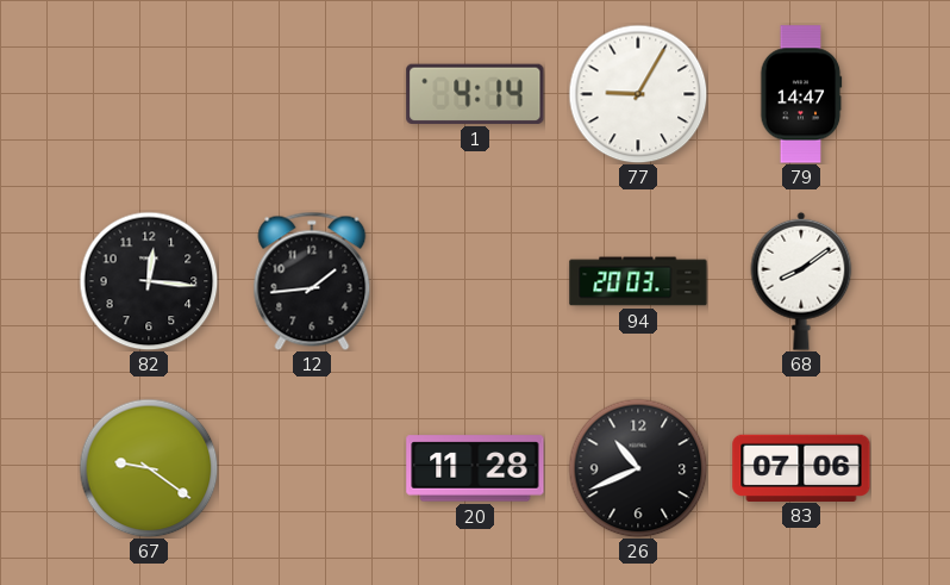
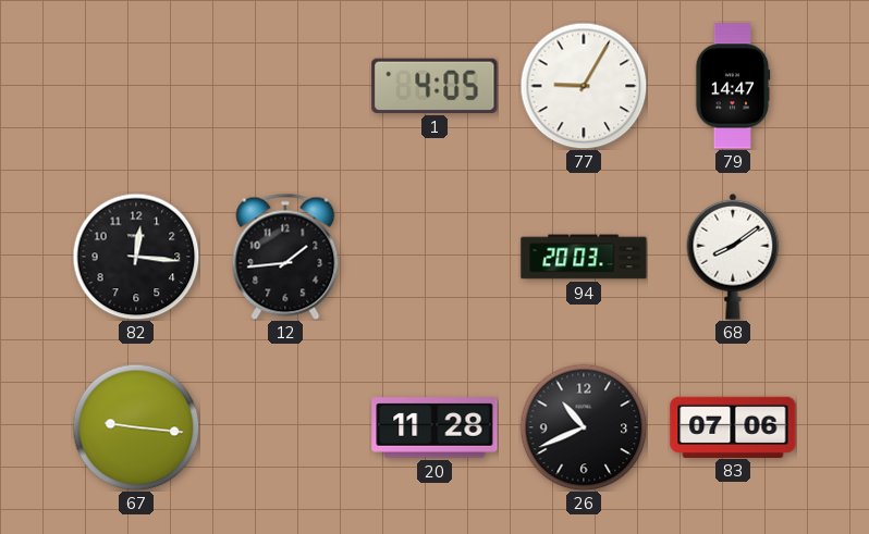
1: 4:14 -> 4:05
67: 9:21 -> 9:16
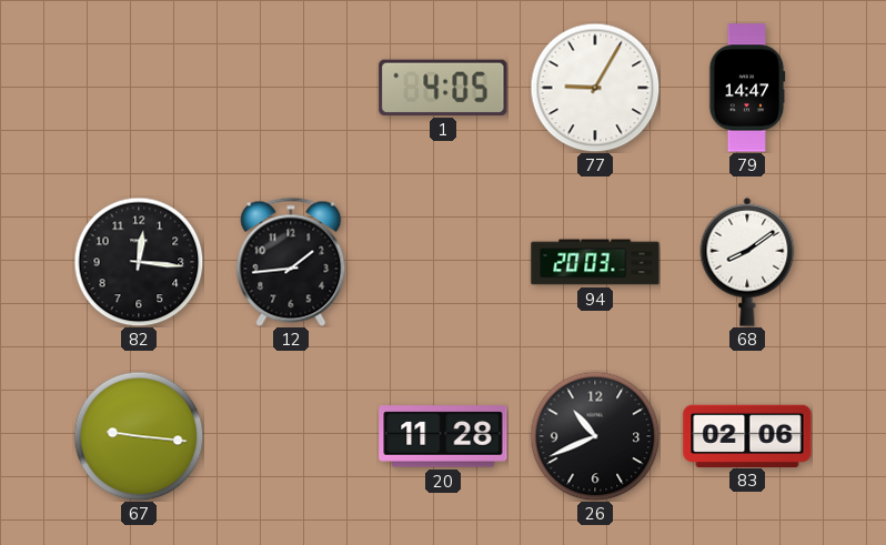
83: 07:06 -> 02:06
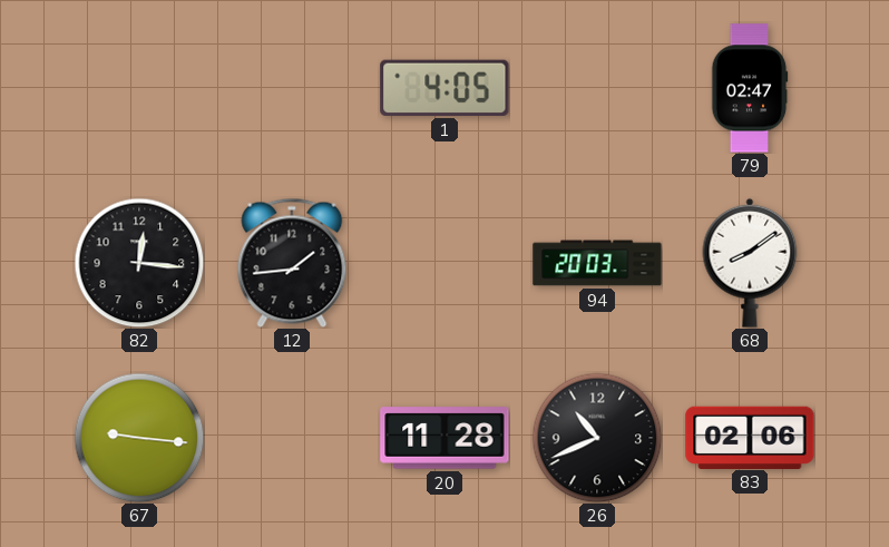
77: 9:05 -> none
79: 14:47 -> 02:47
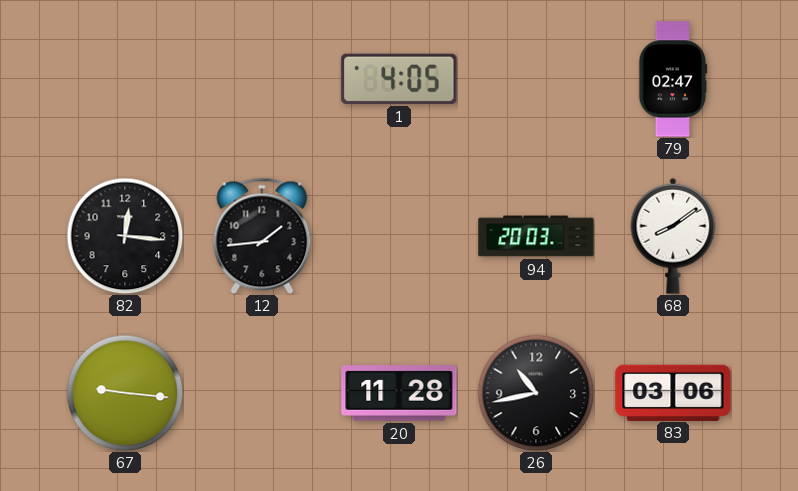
26: 10:41 -> 10:43
83: 02:06 -> 03:06
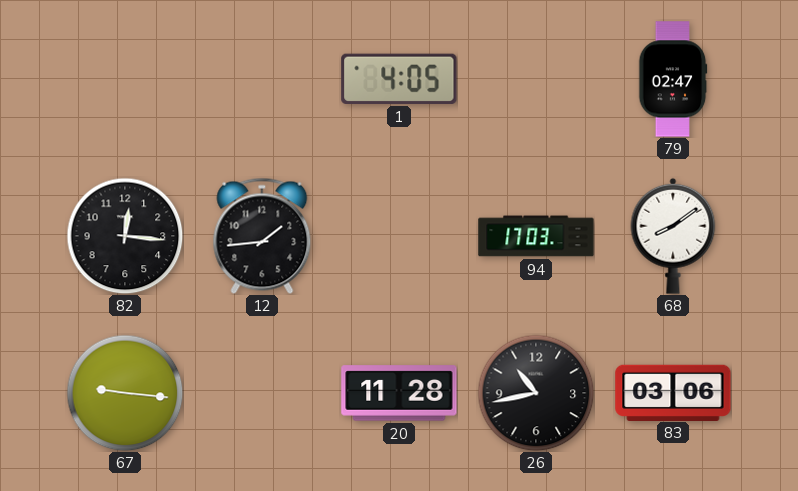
94: 20:03 -> 17:03
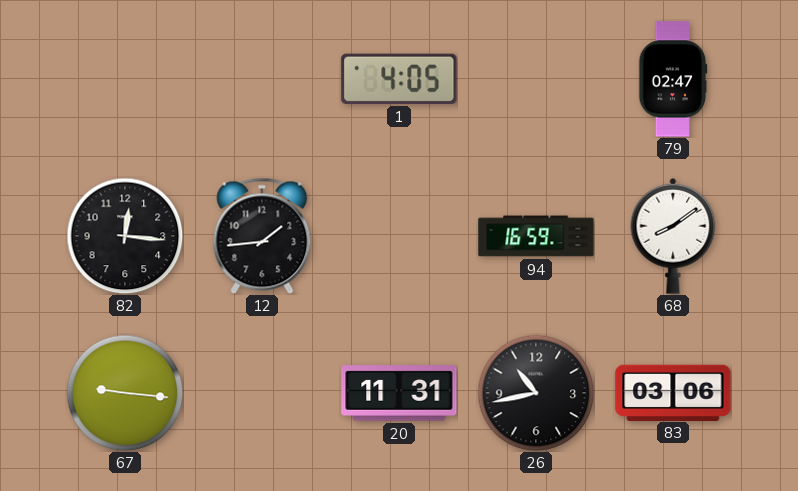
94: 17:03 -> 16:59
20: 11:28 -> 11:31
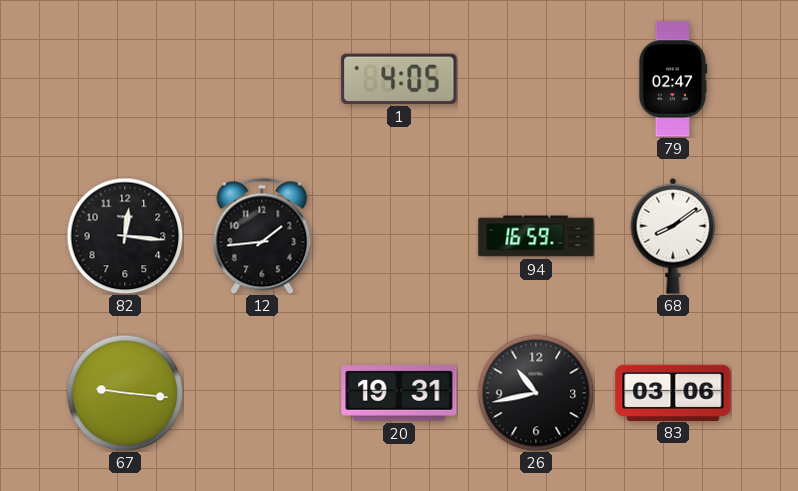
20: 11:31 -> 19:31
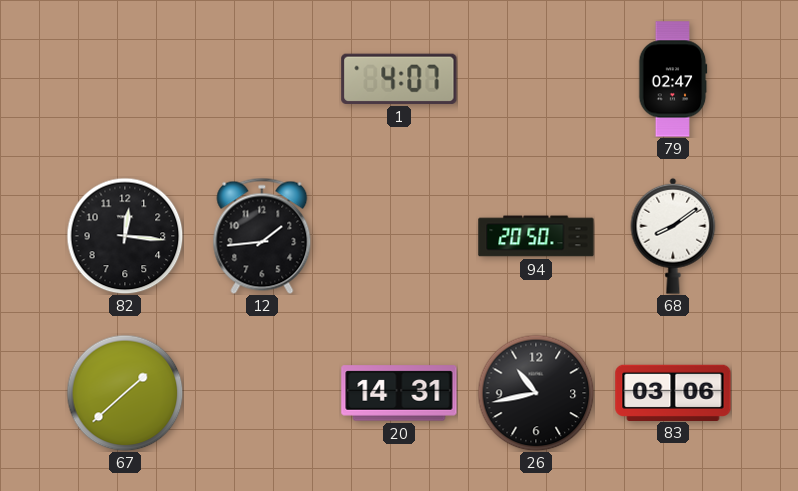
1: 4:05 -> 4:07
94: 16:59 -> 20:50
67: 9:16 -> 1:38
20: 19:31 -> 14:31
